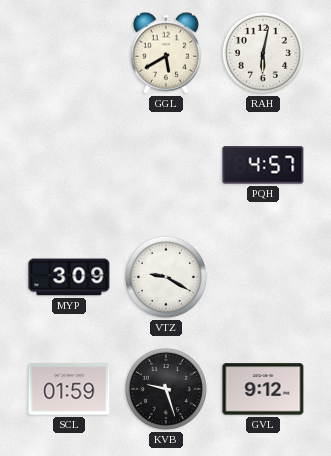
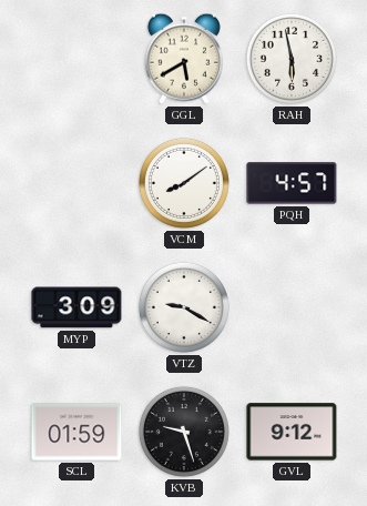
RAH: 6:02 -> 5:58
VCM: none -> 8:09
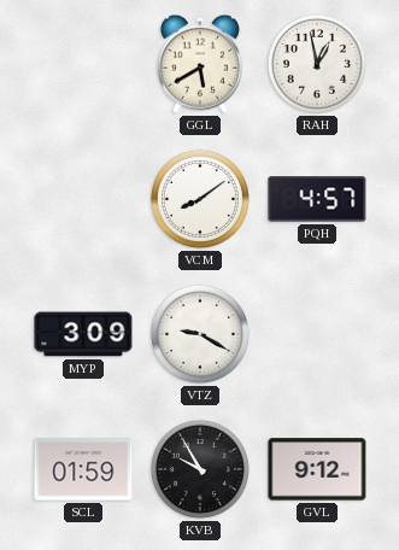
RAH: 5:58 -> 12:58
KVB: 9:27 -> 9:55
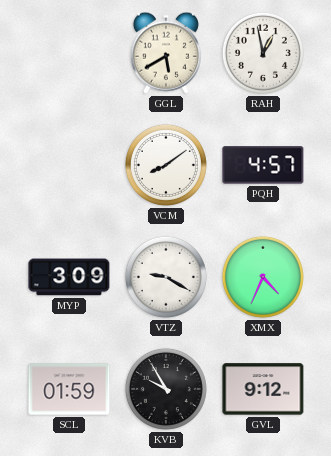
XMX: none -> 4:34
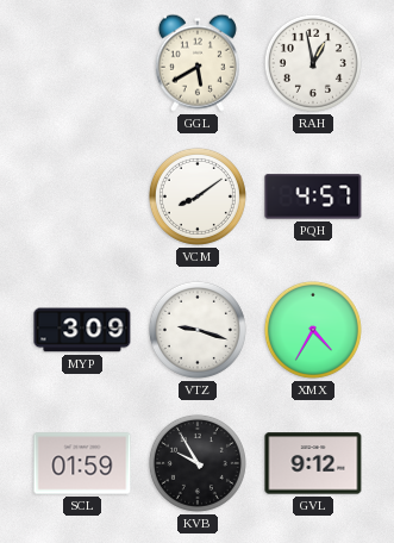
VTZ: 9:20 -> 9:18
XMX: 4:34 -> 4:35
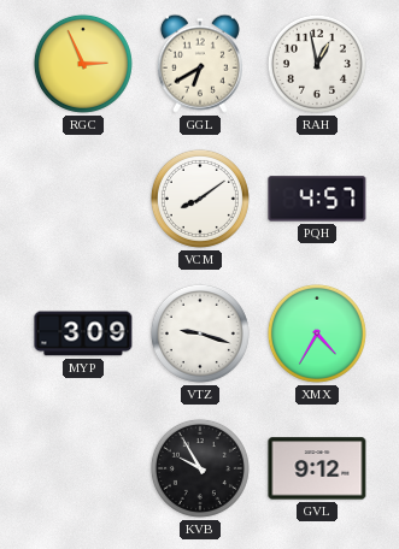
RGC: none -> 2:56
GGL: 5:40 -> 6:40
SCL: 01:59 -> none
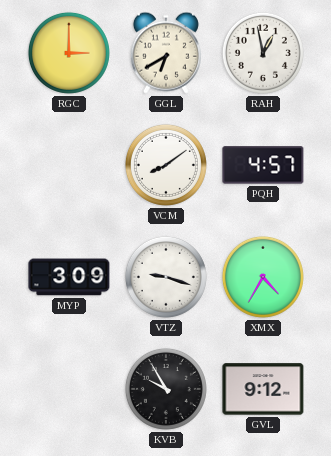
RGC: 2:56 -> 3:00
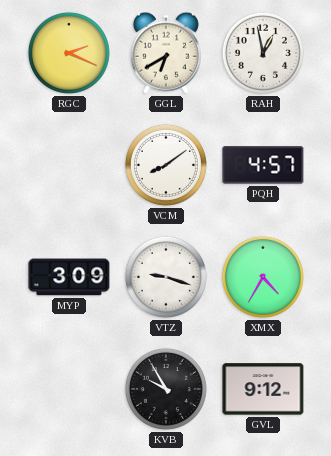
RGC: 3:00 -> 2:19
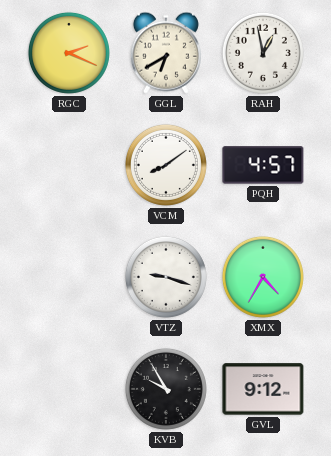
MYP: 3:09 -> none
